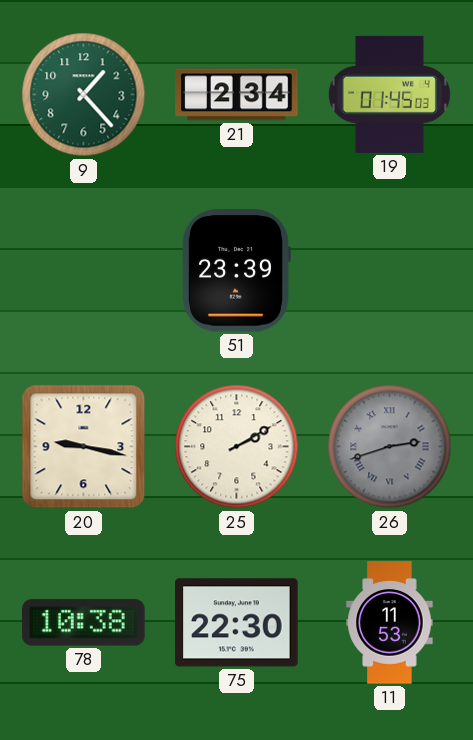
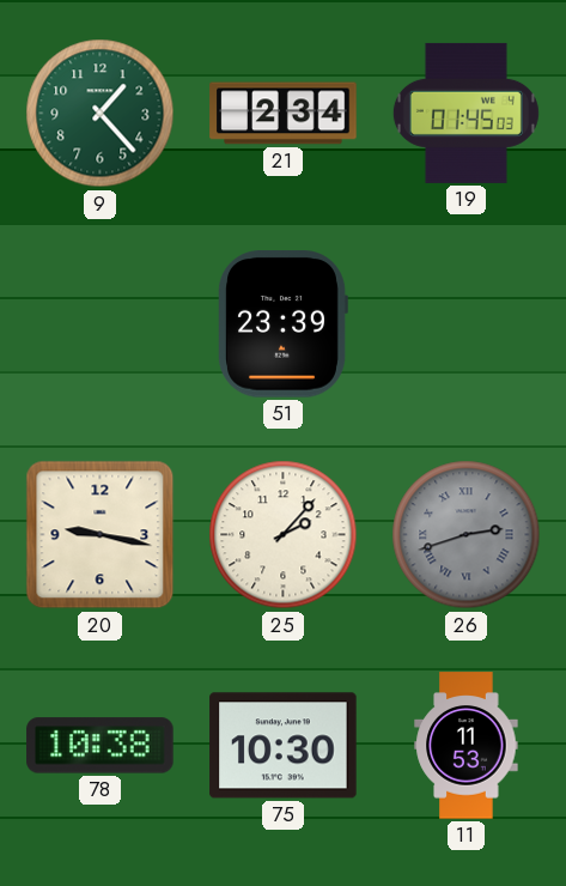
25: 2:10 -> 2:07
75: 22:30 -> 10:30
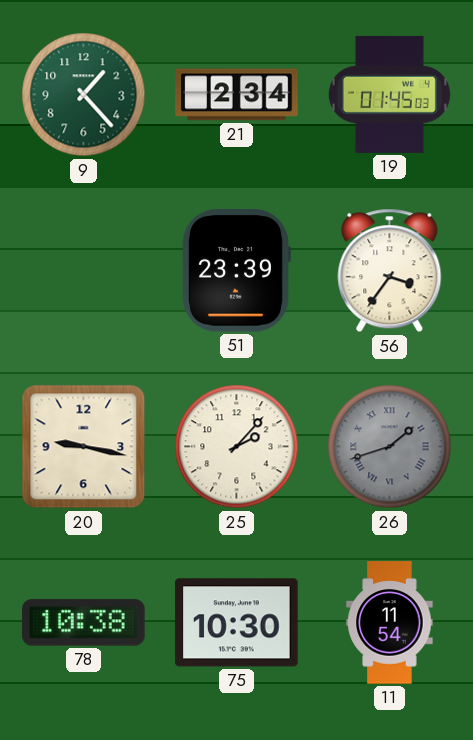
56: none -> 3:36
26: 2:42 -> 1:42
11: 11:53 -> 11:54
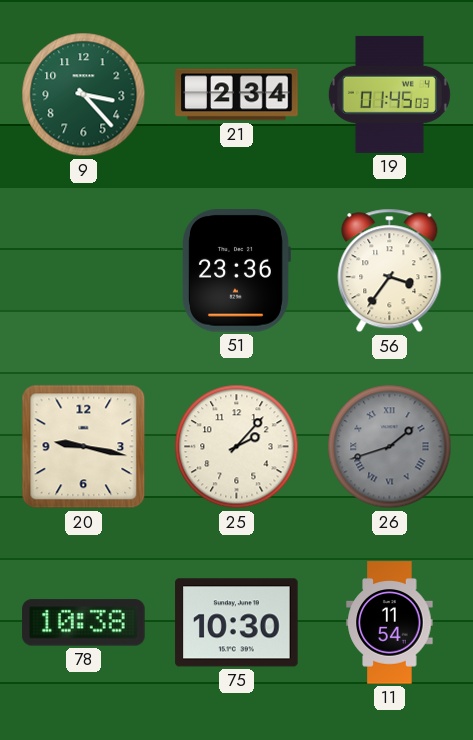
9: 1:23 -> 3:23
51: 23:39 -> 23:36
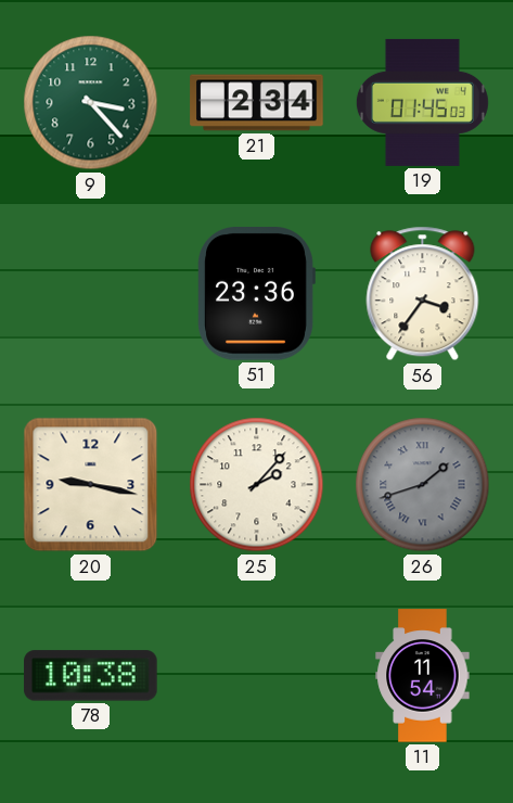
75: 10:30 -> none
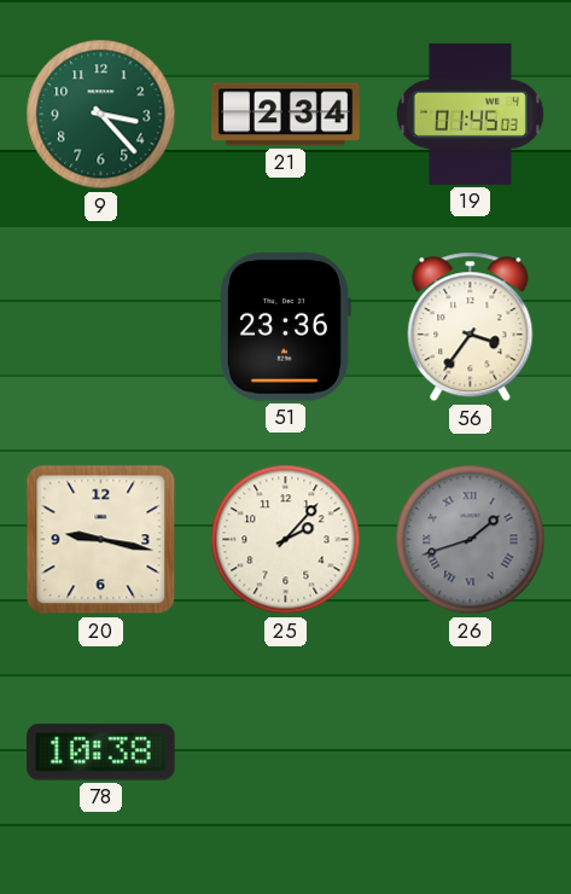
11: 11:54 -> none
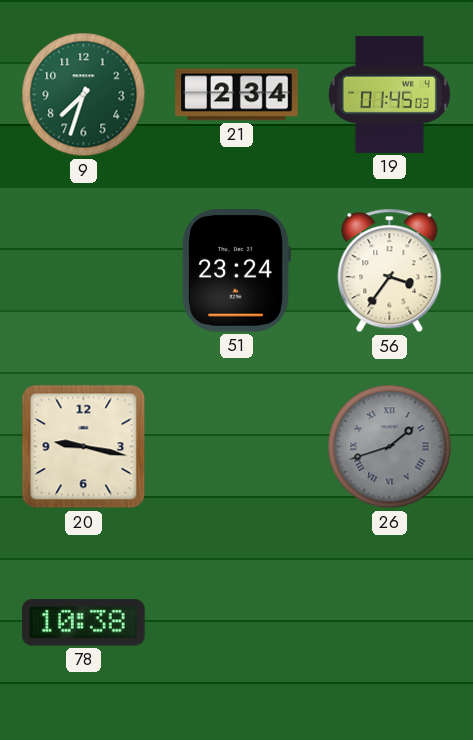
9: 3:23 -> 7:33
51: 23:36 -> 23:24
25: 2:07 -> none
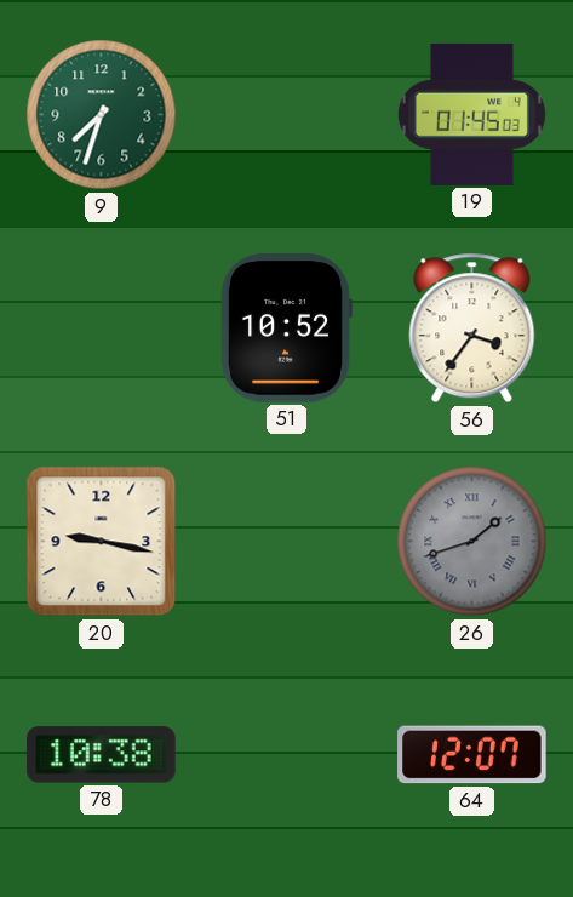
21: 2:34 -> none
51: 23:24 -> 10:52
64: none -> 12:07
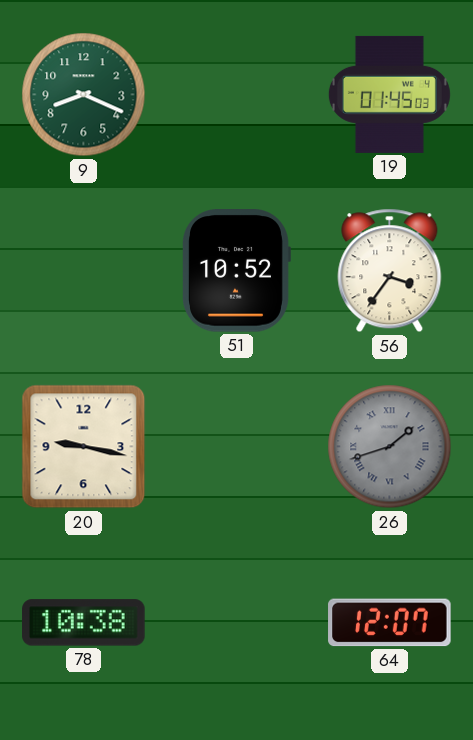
9: 7:33 -> 8:19
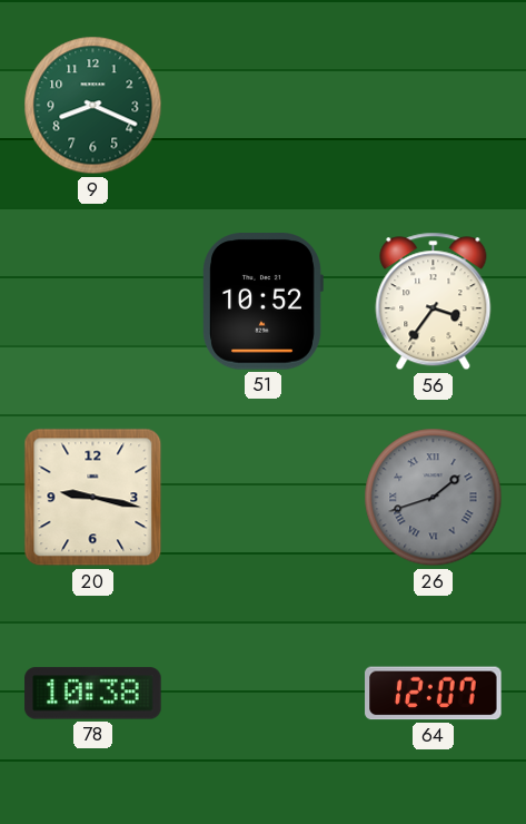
19: 01:45 -> none
